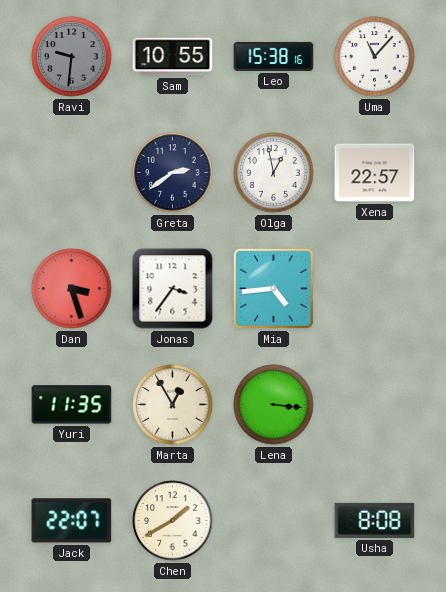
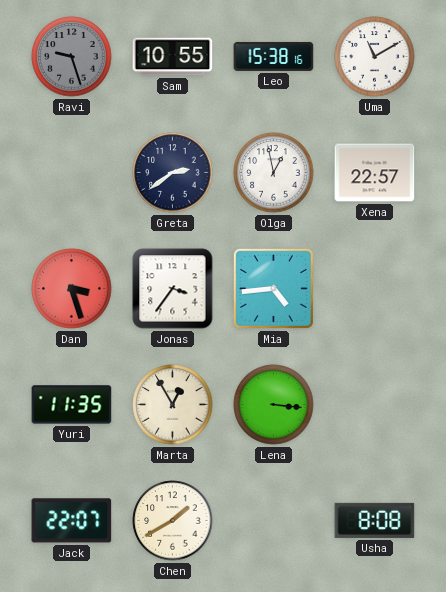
Ravi: 9:31 -> 9:27
Uma: 11:07 -> 11:10
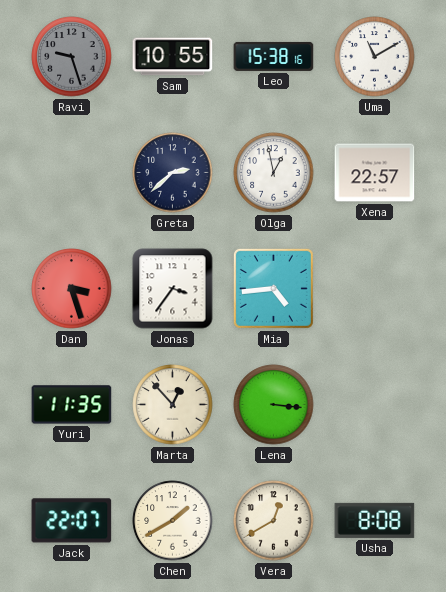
Greta: 2:39 -> 2:38
Marta: 12:55 -> 12:53
Vera: none -> 12:40
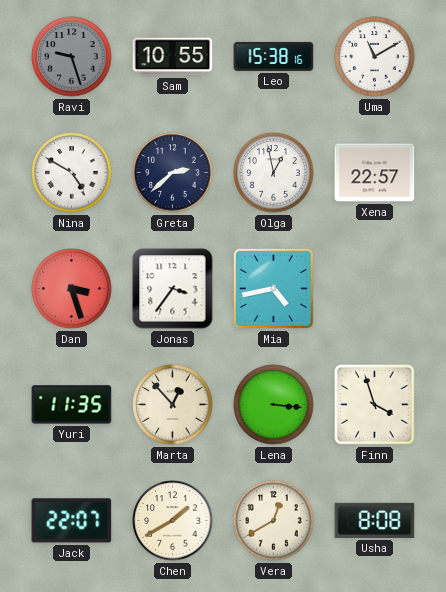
Nina: none -> 4:50
Mia: 4:44 -> 4:43
Finn: none -> 3:57
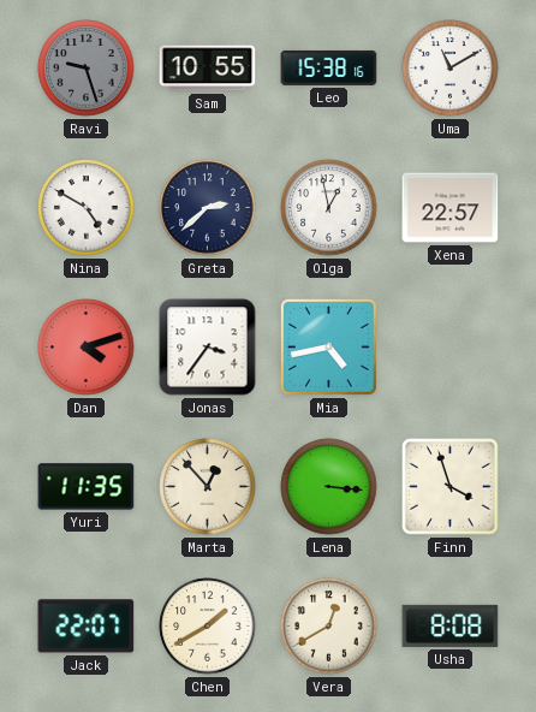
Dan: 3:27 -> 4:12
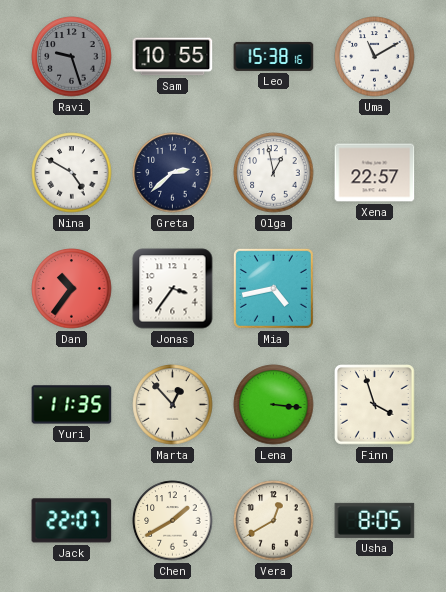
Dan: 4:12 -> 10:36
Usha: 8:08 -> 8:05
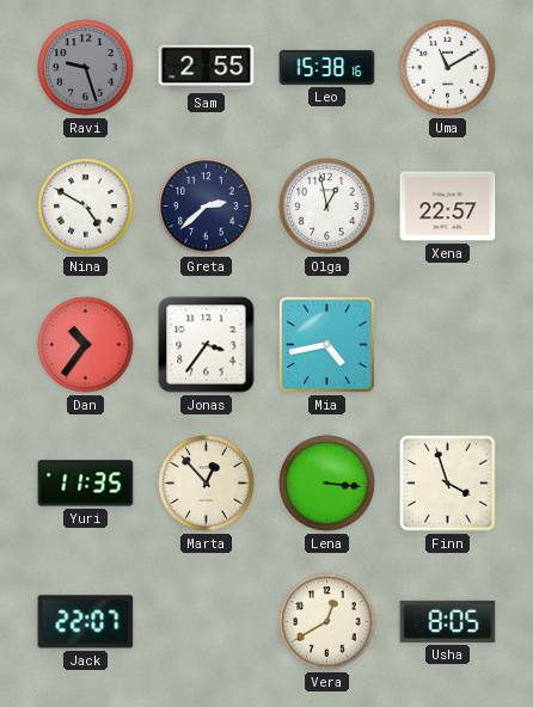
Sam: 10:55 -> 2:55
Chen: 1:40 -> none
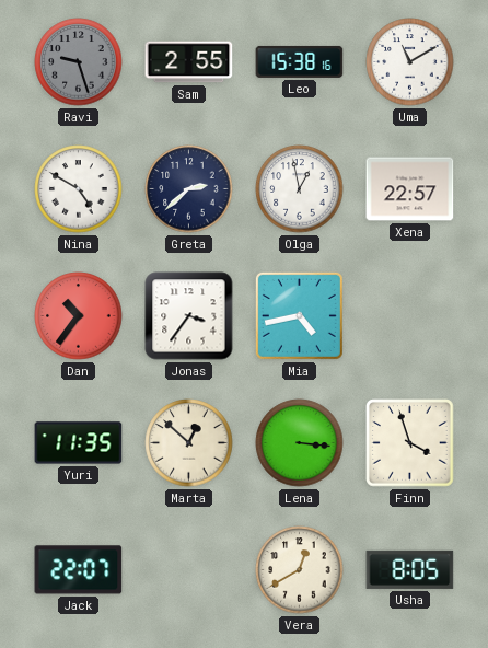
Marta: 12:53 -> 12:52
